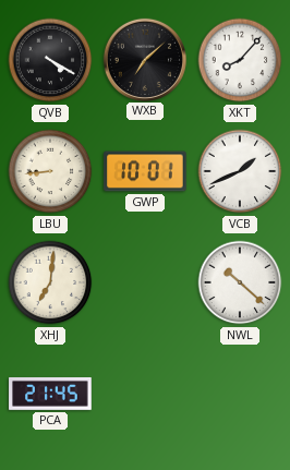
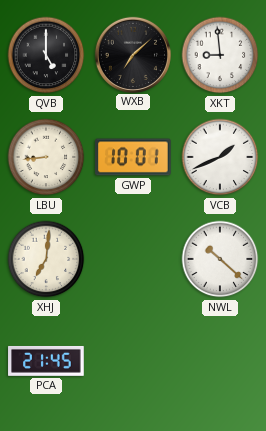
QVB: 4:20 -> 5:00
XKT: 8:07 -> 8:59
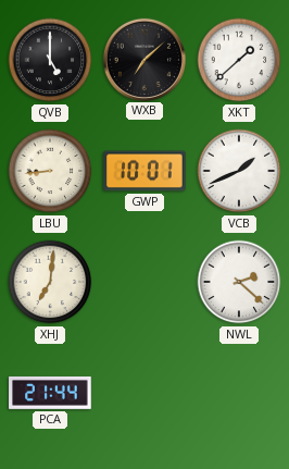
XKT: 8:59 -> 1:38
NWL: 10:22 -> 2:22
PCA: 21:45 -> 21:44
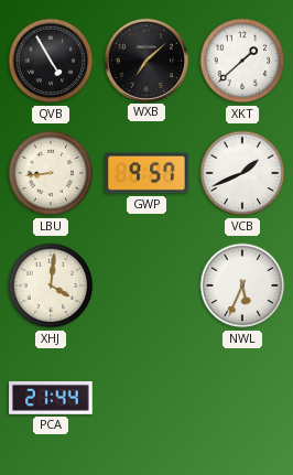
QVB: 5:00 -> 4:55
GWP: 10:01 -> 9:57
XHJ: 7:01 -> 4:01
NWL: 2:22 -> 5:34
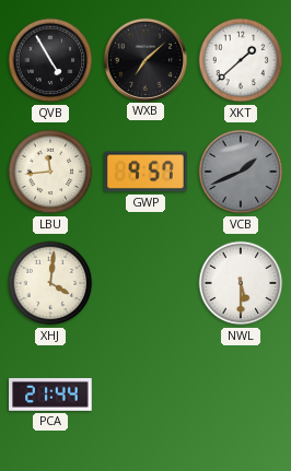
LBU: 8:44 -> 11:44
VCB dial: white -> grey
NWL: 5:34 -> 5:30
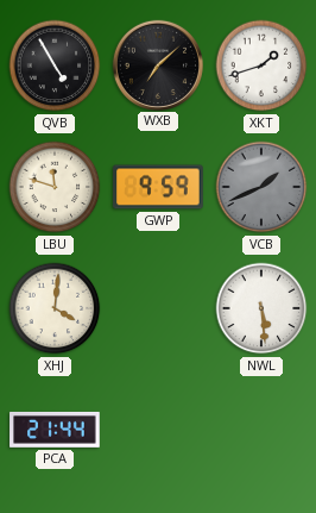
XKT: 1:38 -> 1:42
LBU: 11:44 -> 11:48
GWP: 9:57 -> 9:59
NWL: 5:30 -> 5:29
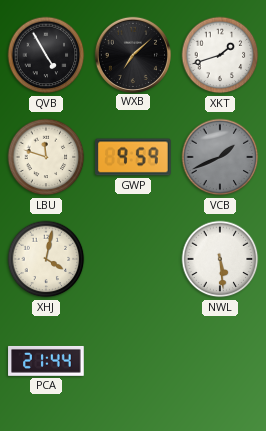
XHJ: 4:01 -> 4:02
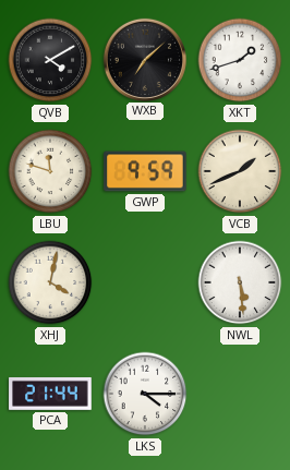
QVB: 4:55 -> 4:10
VCB dial: grey -> cream
LKS: none -> 4:15
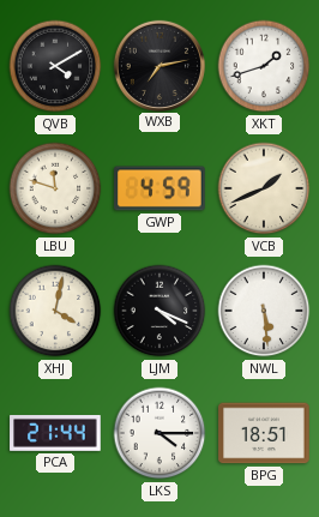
WXB: 7:08 -> 7:13
GWP: 9:59 -> 4:59
LJM: none -> 4:19
BPG: none -> 18:51
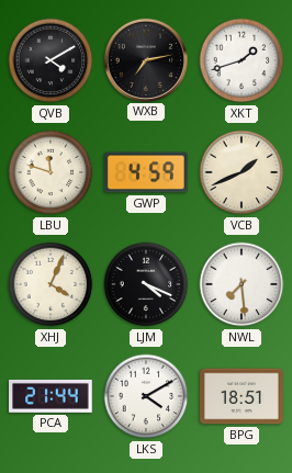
XHJ: 4:02 -> 4:04
NWL: 5:29 -> 7:29
LKS: 4:15 -> 4:10
